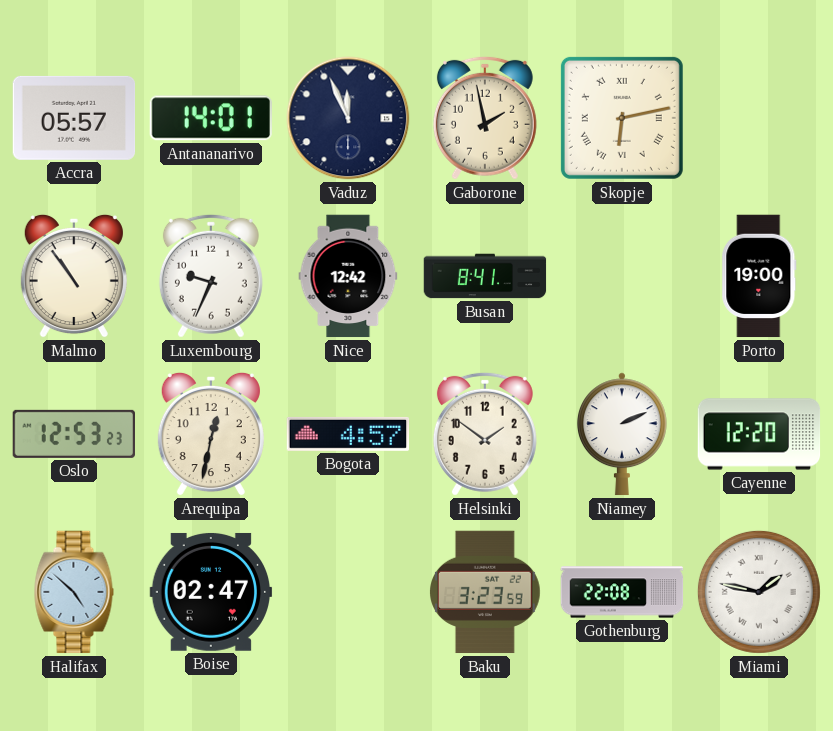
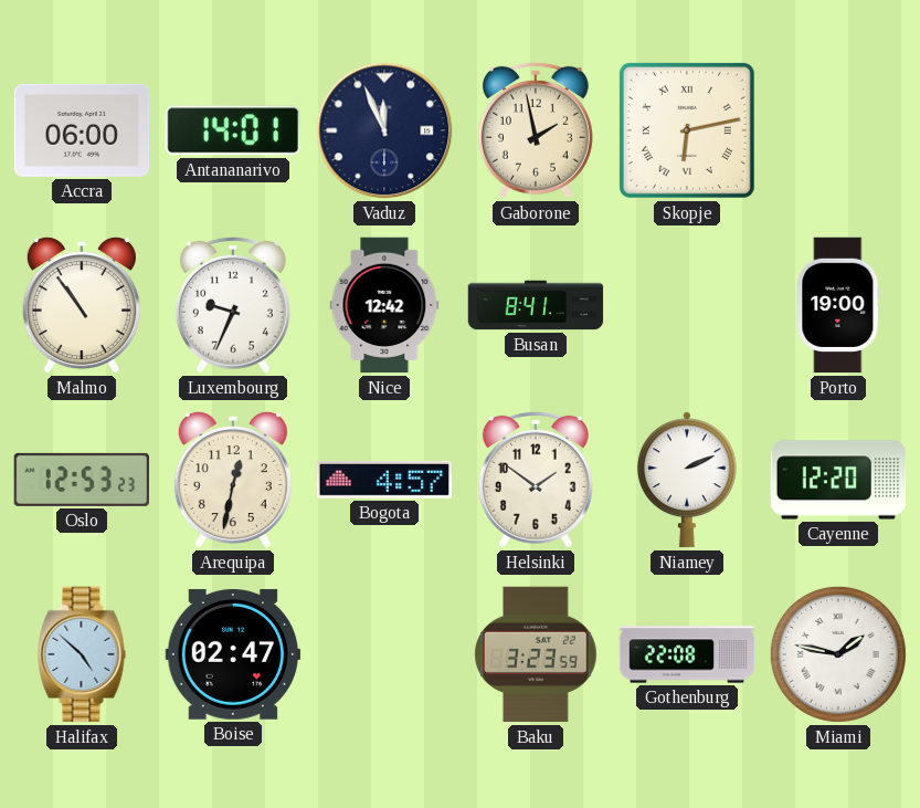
Accra: 05:57 -> 06:00
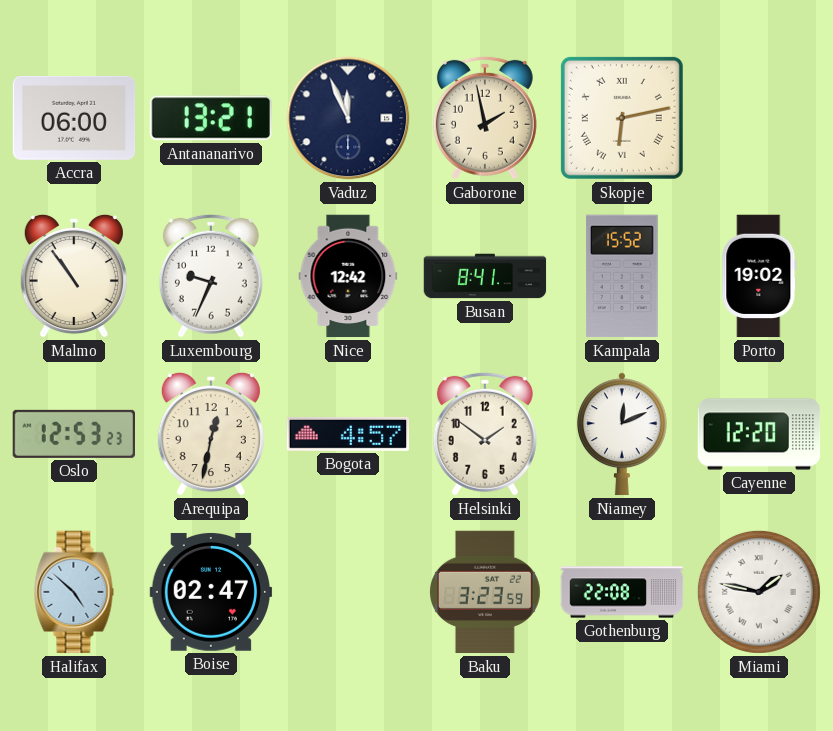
Antananarivo: 14:01 -> 13:21
Kampala: none -> 15:52
Porto: 19:00 -> 19:02
Niamey: 2:11 -> 12:11
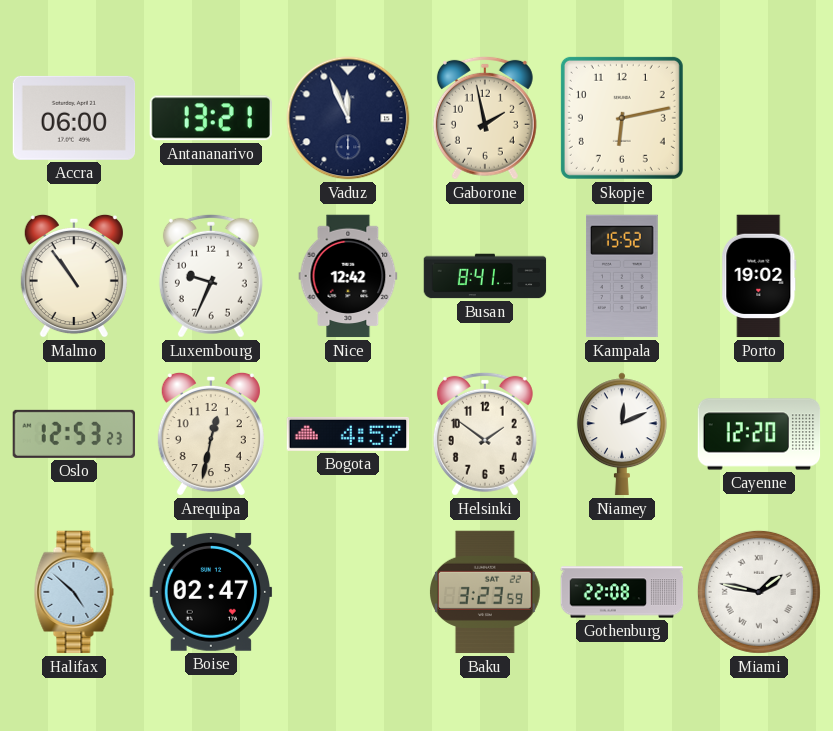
Skopje numerals: Roman -> Arabic
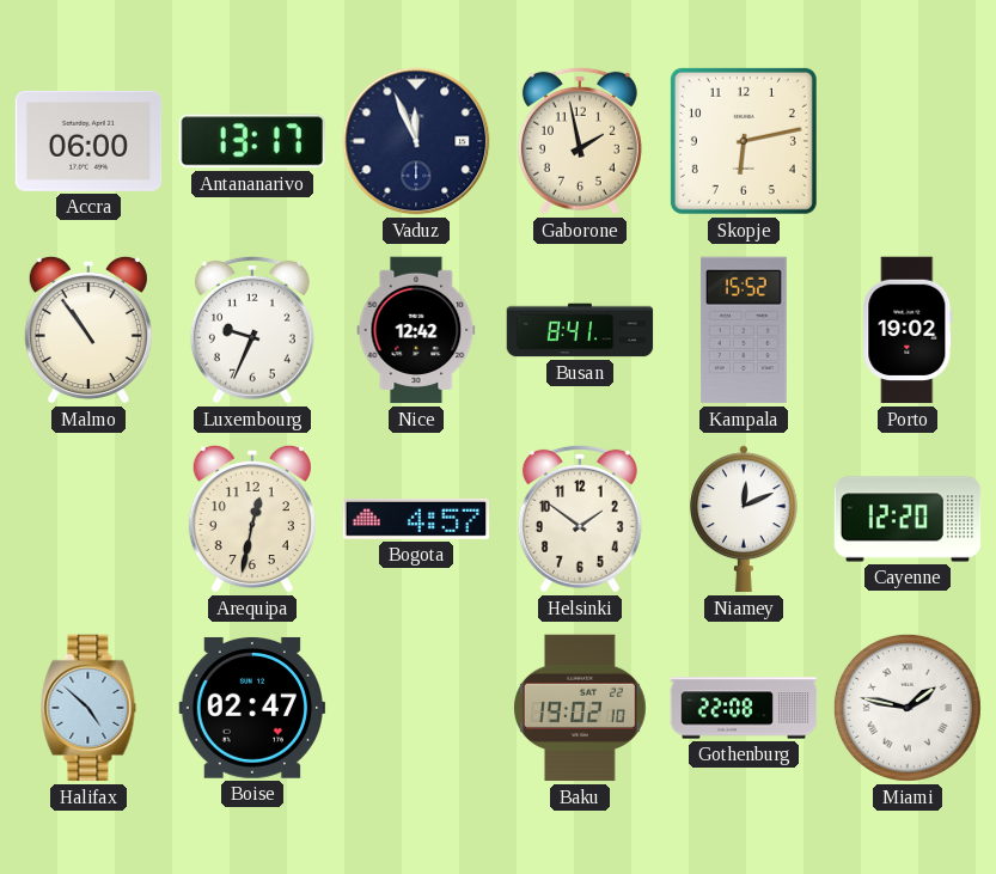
Antananarivo: 13:21 -> 13:17
Oslo: 12:53 -> none
Baku: 3:23 -> 19:02
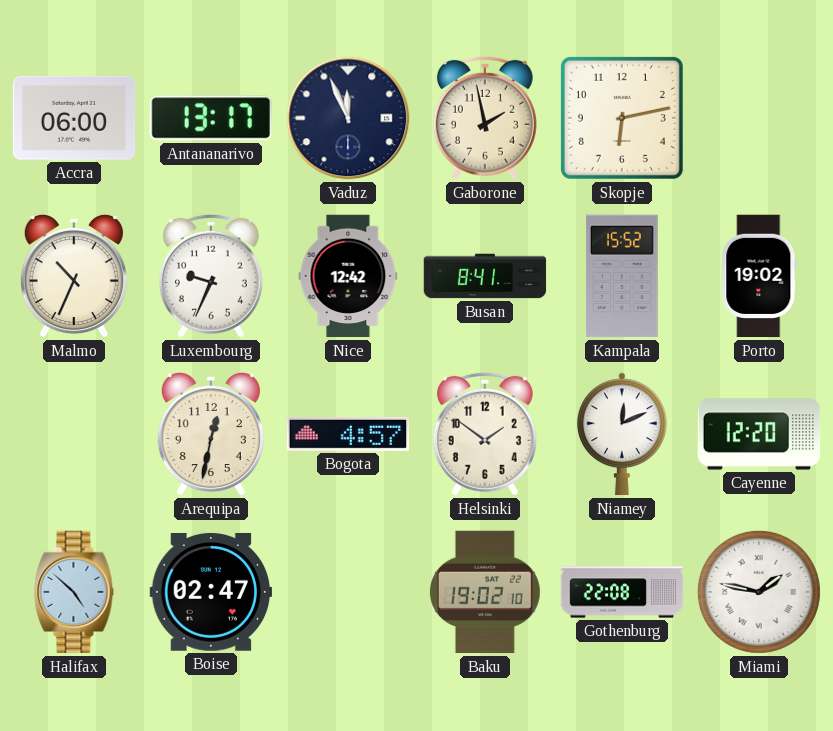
Malmo: 10:54 -> 10:34
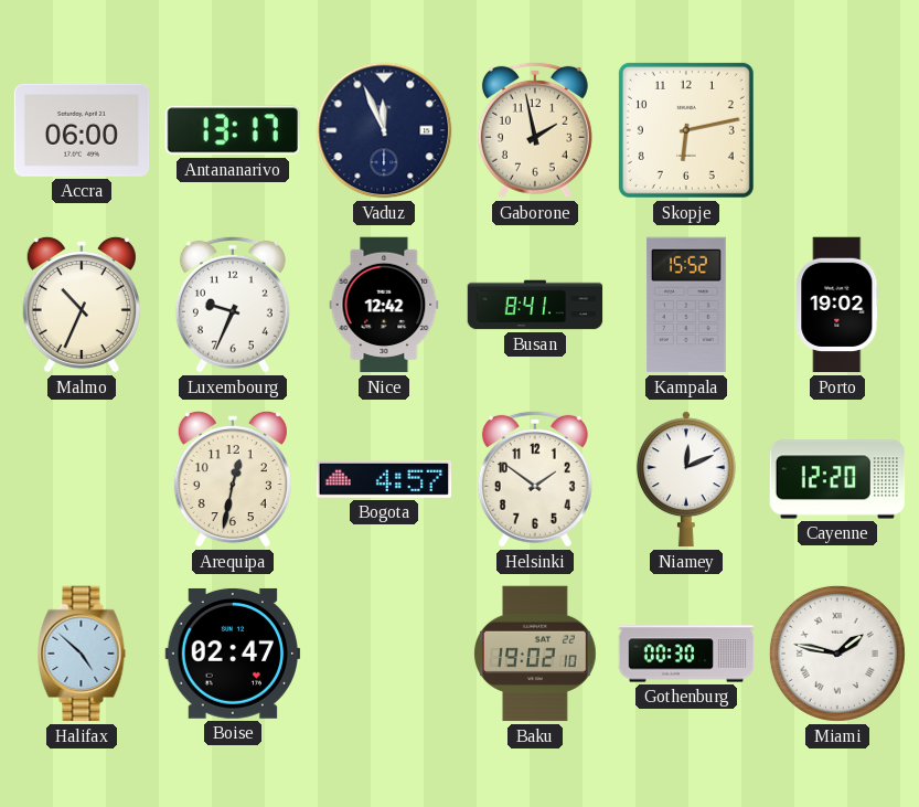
Gothenburg: 22:08 -> 00:30
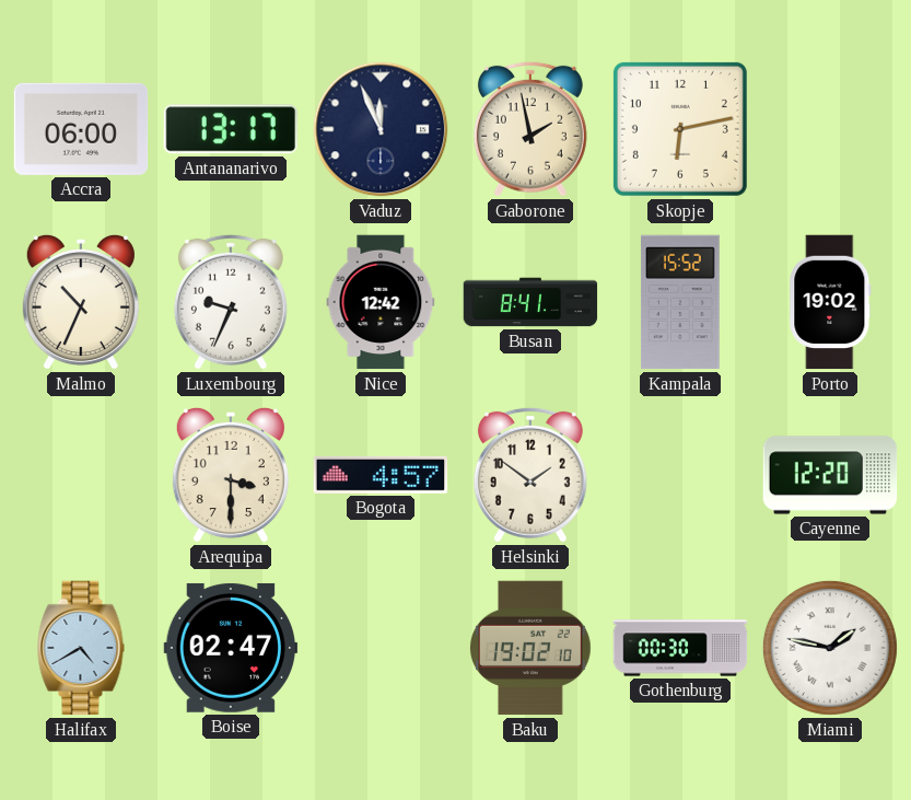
Arequipa: 12:32 -> 3:30
Niamey: 12:11 -> none
Halifax: 4:52 -> 4:40
